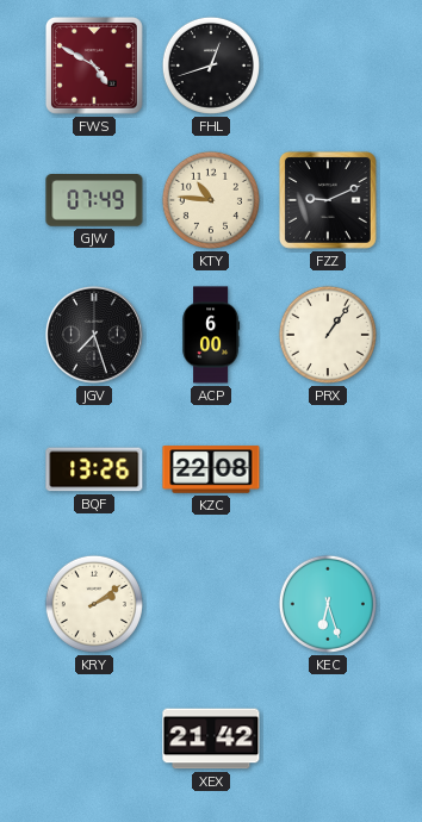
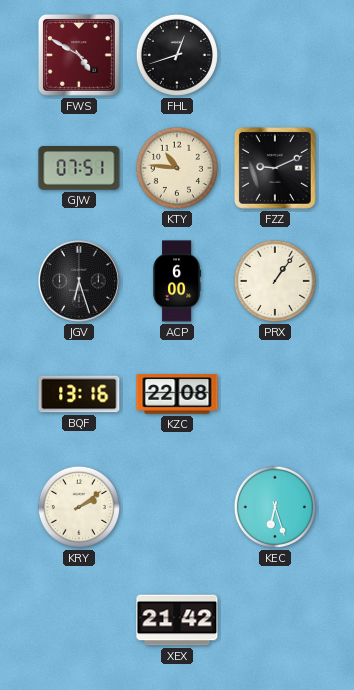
GJW: 07:49 -> 07:51
JGV: 7:27 -> 6:27
BQF: 13:26 -> 13:16
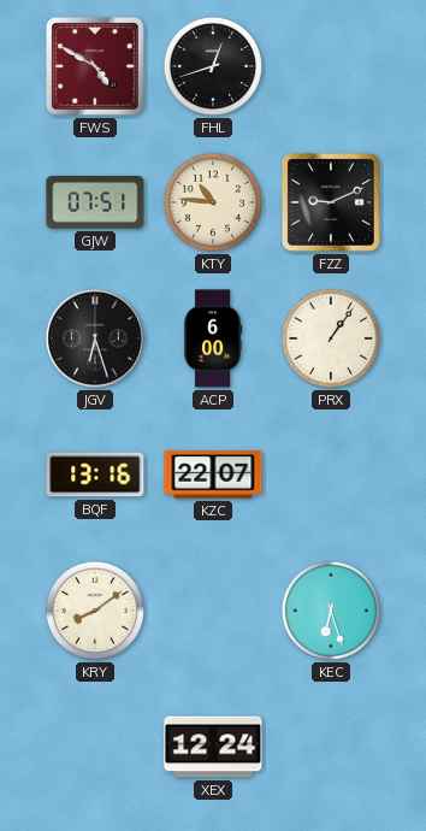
KZC: 22:08 -> 22:07
KRY: 2:09 -> 8:09
XEX: 21:42 -> 12:24
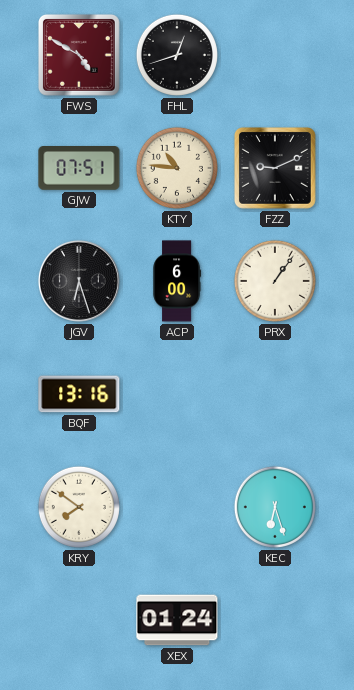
KZC: 22:07 -> none
KRY: 8:09 -> 7:51
XEX: 12:24 -> 01:24
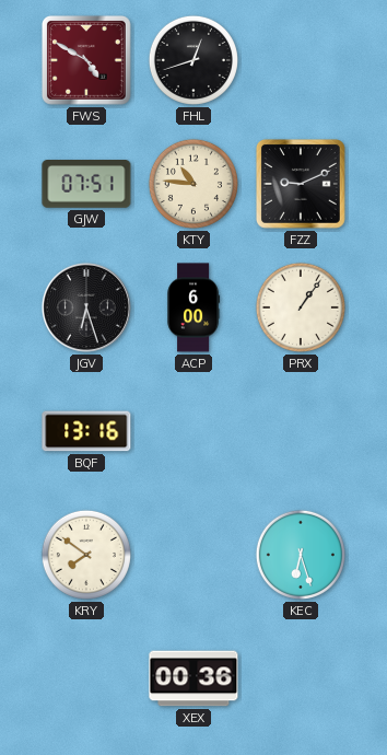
XEX: 01:24 -> 00:36
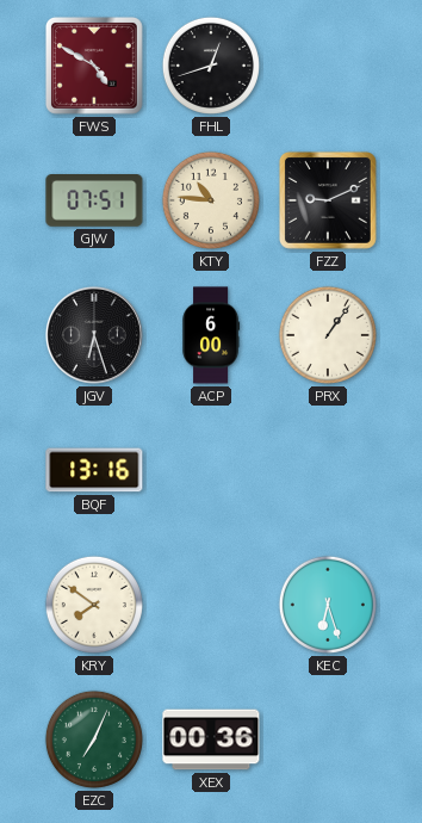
EZC: none -> 7:04
